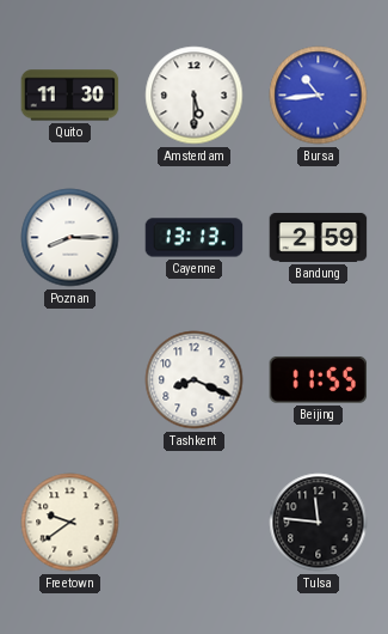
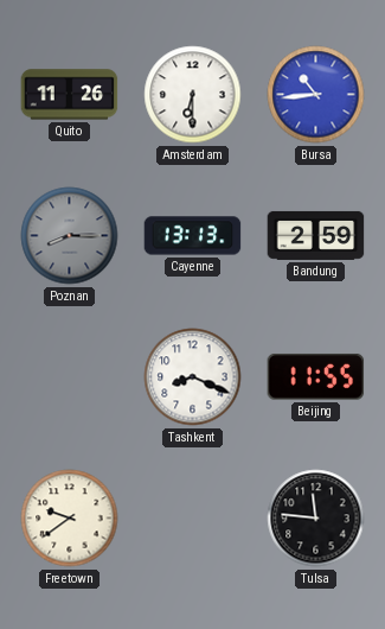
Quito: 11:30 -> 11:26
Amsterdam: 5:30 -> 6:30
Poznan dial: white -> grey
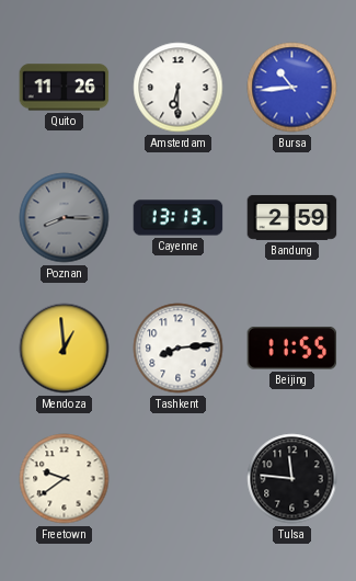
Mendoza: none -> 12:59
Tashkent: 8:19 -> 8:14
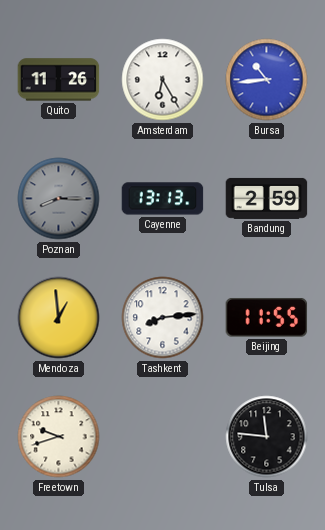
Amsterdam: 6:30 -> 6:25
Freetown: 9:39 -> 9:42
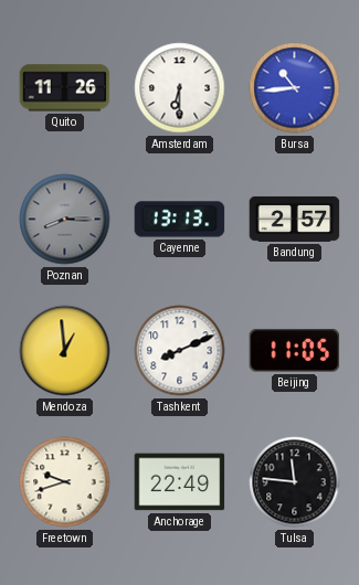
Amsterdam: 6:25 -> 6:30
Bandung: 2:59 -> 2:57
Tashkent: 8:14 -> 8:11
Beijing: 11:55 -> 11:05
Anchorage: none -> 22:49
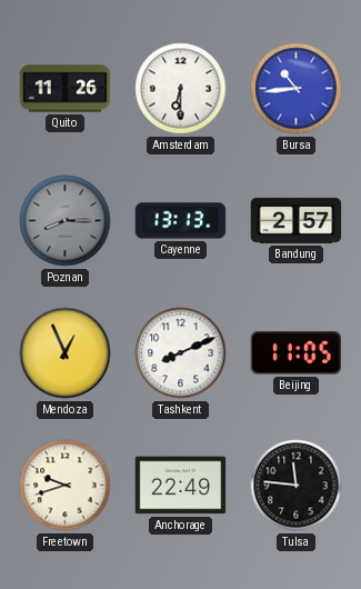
Mendoza: 12:59 -> 12:56
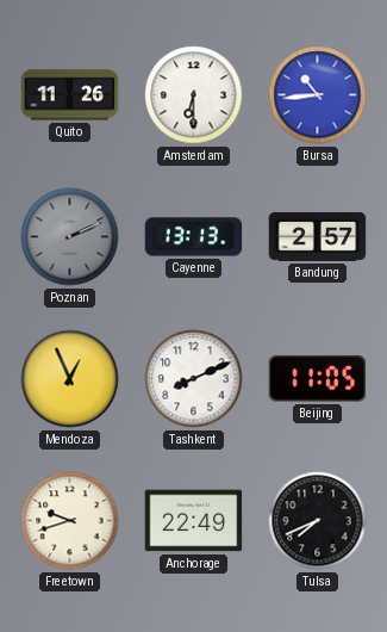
Poznan: 8:15 -> 2:11
Tulsa: 11:46 -> 7:41
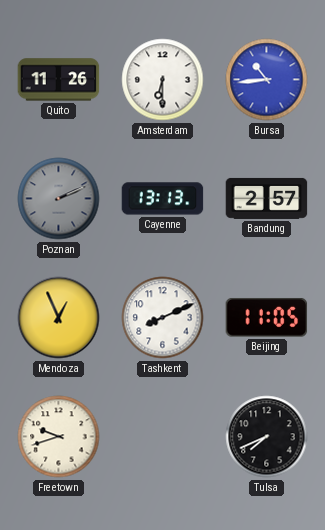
Anchorage: 22:49 -> none
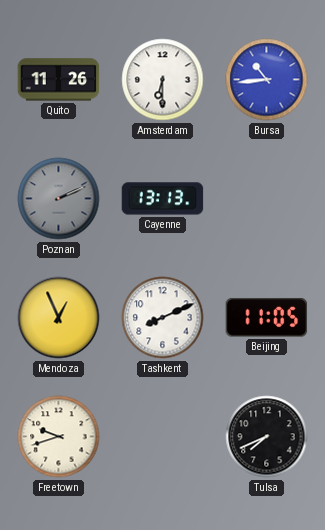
Bandung: 2:57 -> none
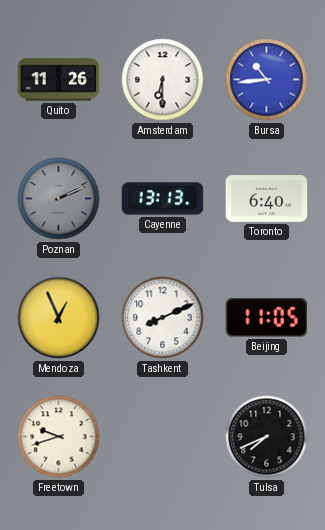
Toronto: none -> 6:40
